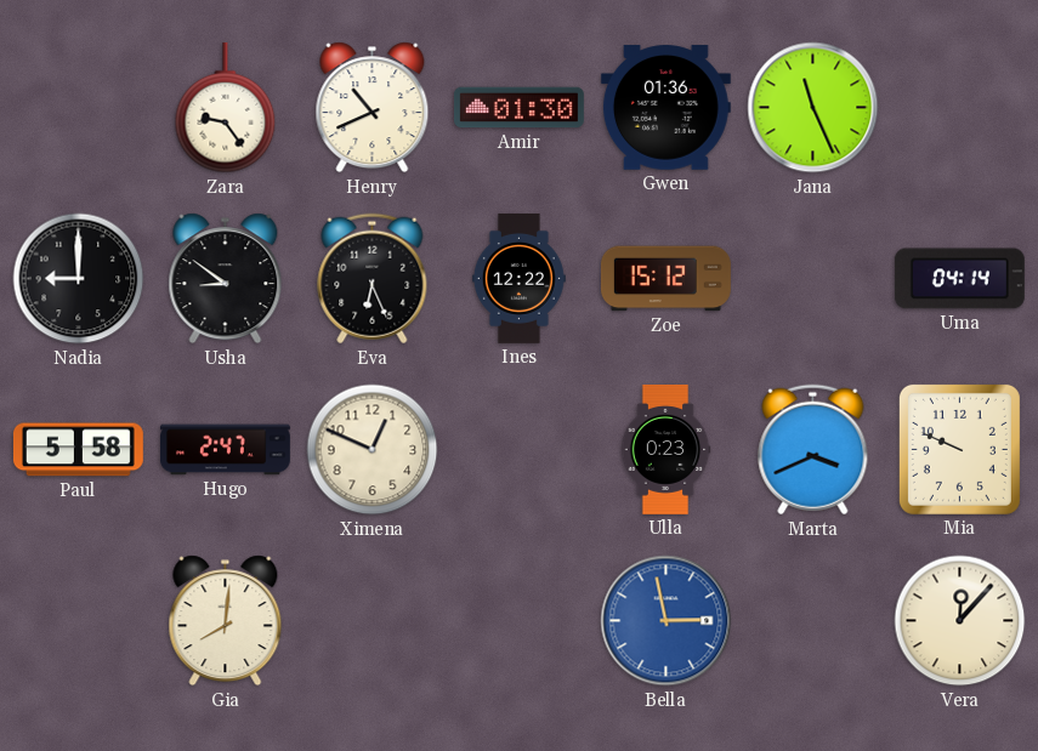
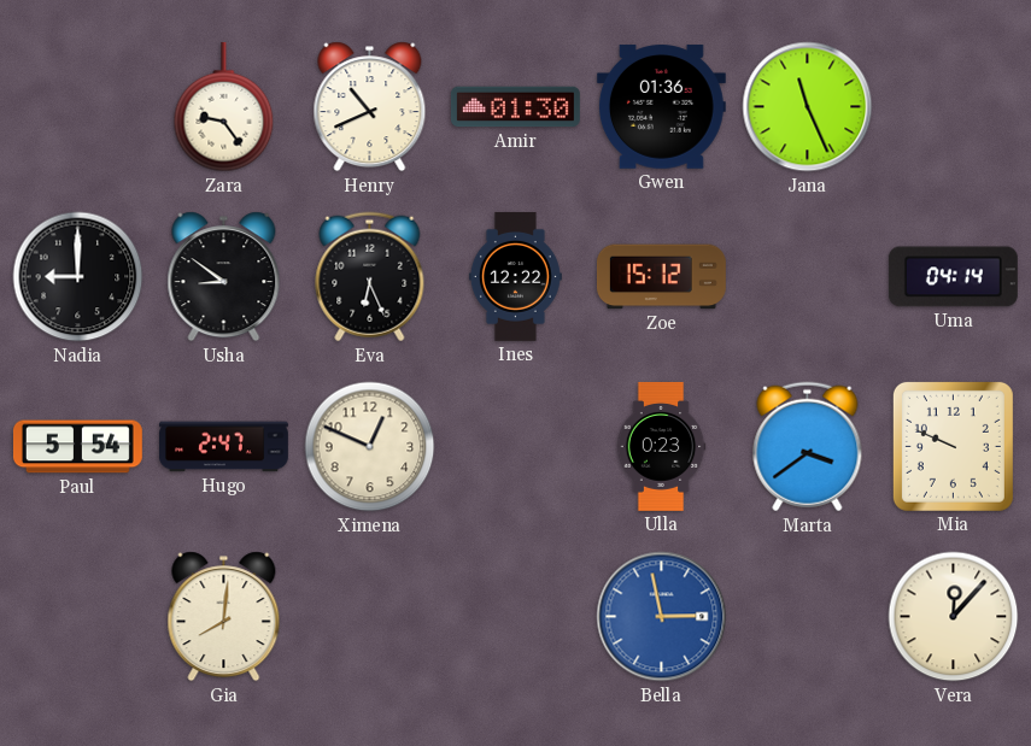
Paul: 5:58 -> 5:54
Marta: 3:41 -> 3:39
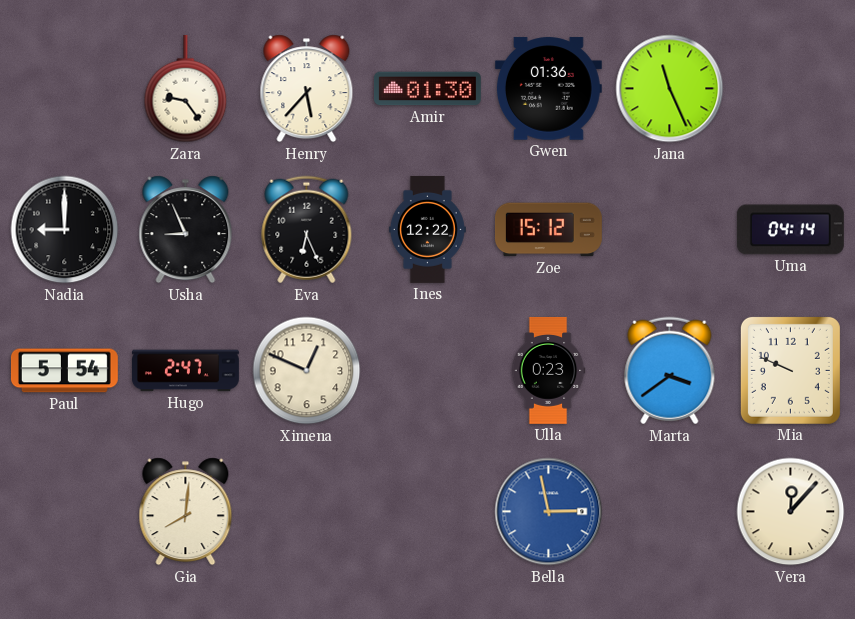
Henry: 10:41 -> 5:37
Usha: 8:51 -> 8:56
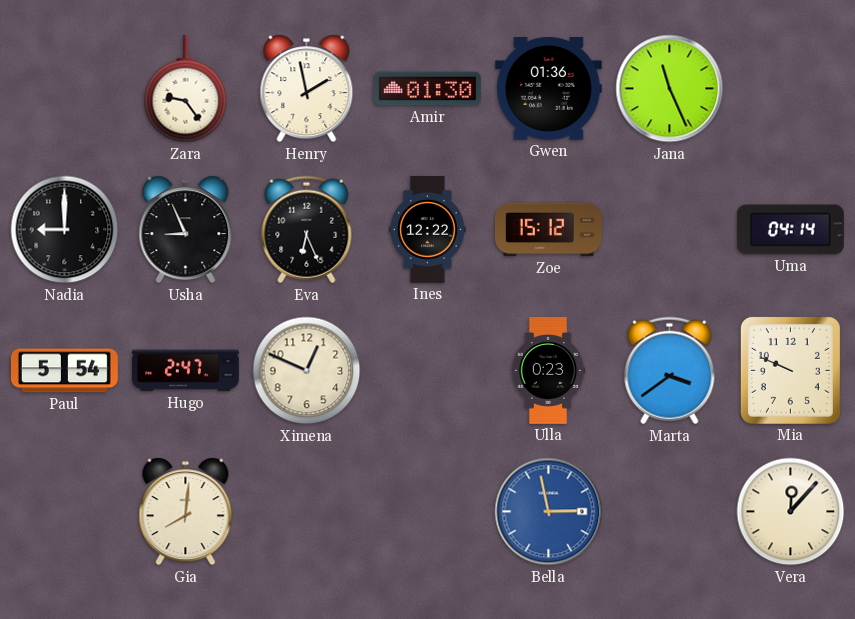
Henry: 5:37 -> 1:58
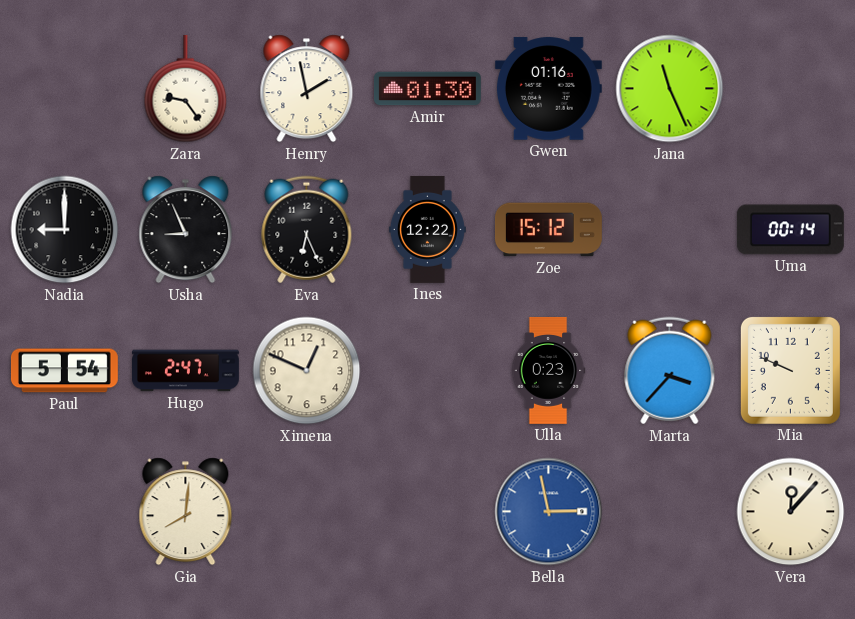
Gwen: 01:36 -> 01:16
Uma: 04:14 -> 00:14
Marta: 3:39 -> 3:37
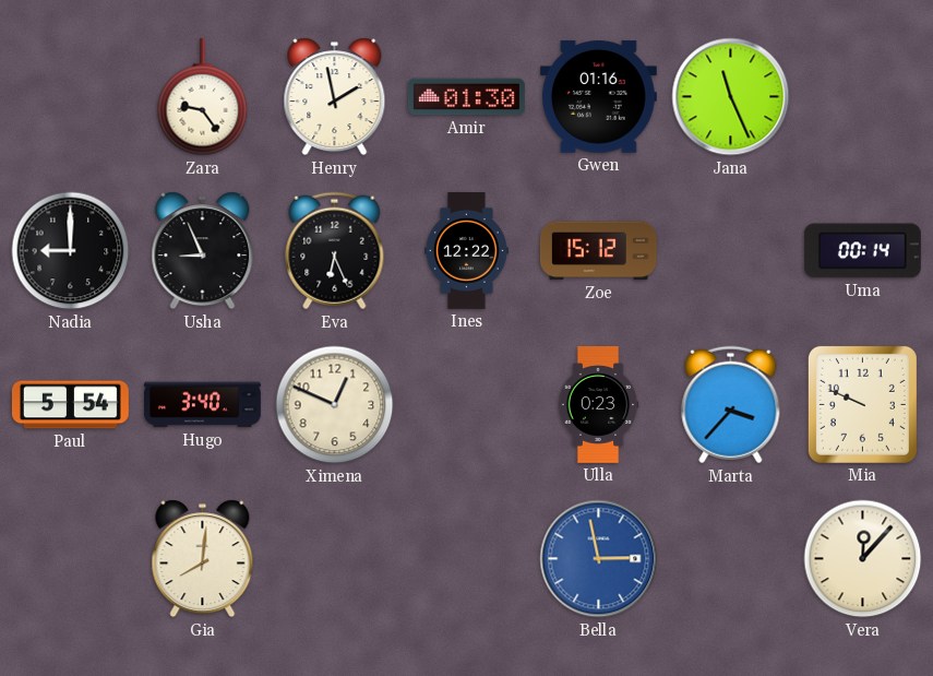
Hugo: 2:47 -> 3:40
